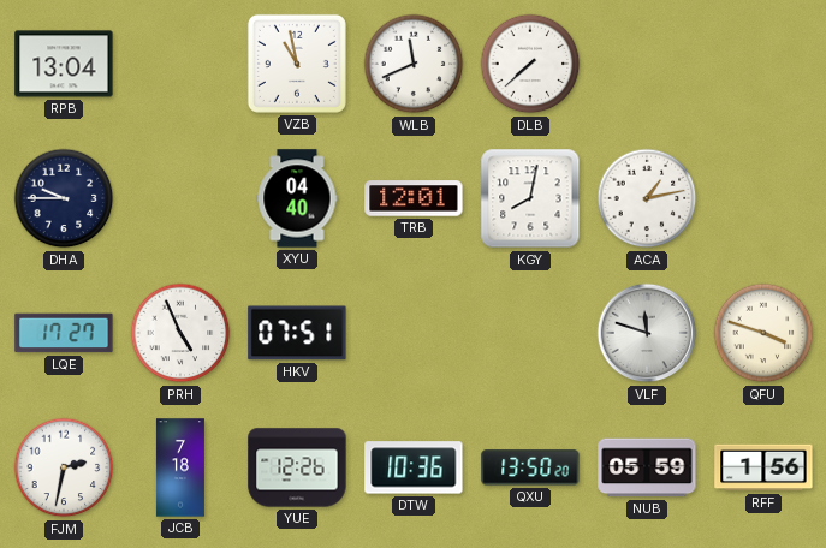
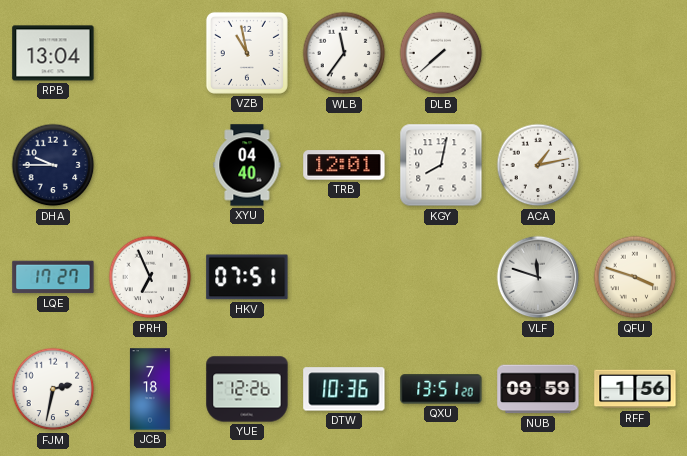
WLB: 11:41 -> 11:36
PRH: 4:56 -> 6:56
QXU: 13:50 -> 13:51
NUB: 05:59 -> 09:59
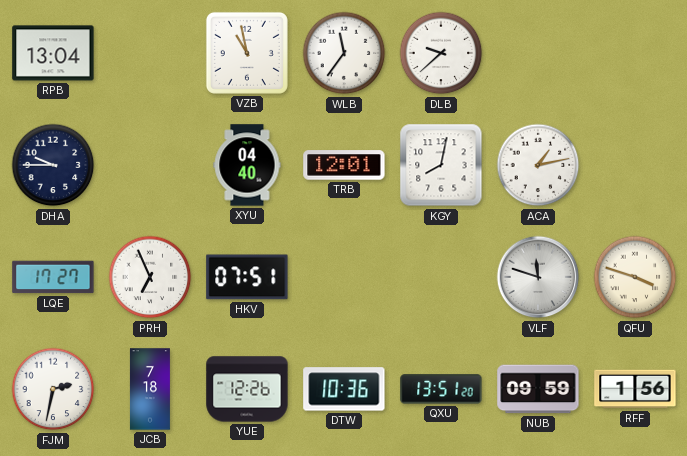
DLB: 7:38 -> 9:38
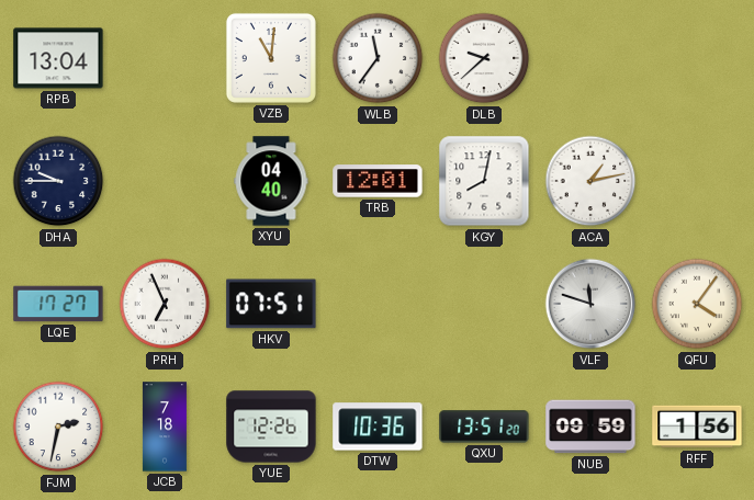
VZB: 10:58 -> 11:01
QFU: 3:48 -> 4:06
